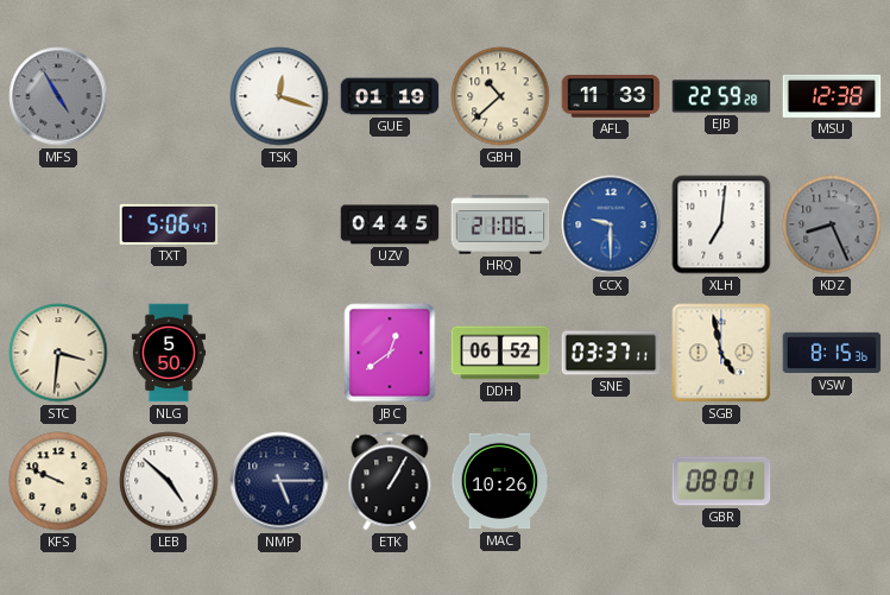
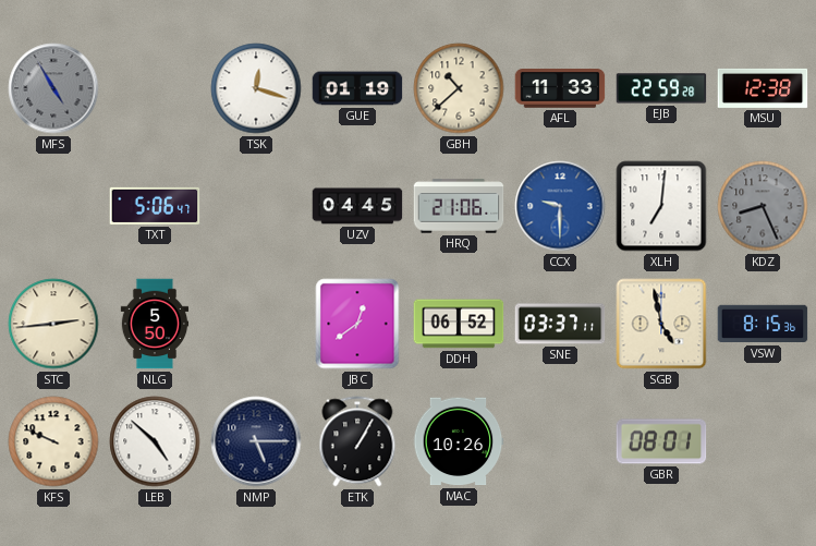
STC: 3:31 -> 2:44
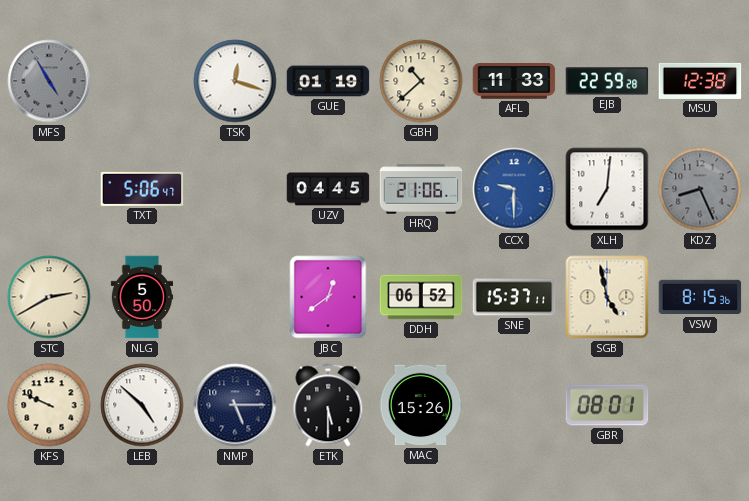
STC: 2:44 -> 2:40
SNE: 03:37 -> 15:37
ETK: 1:05 -> 5:30
MAC: 10:26 -> 15:26
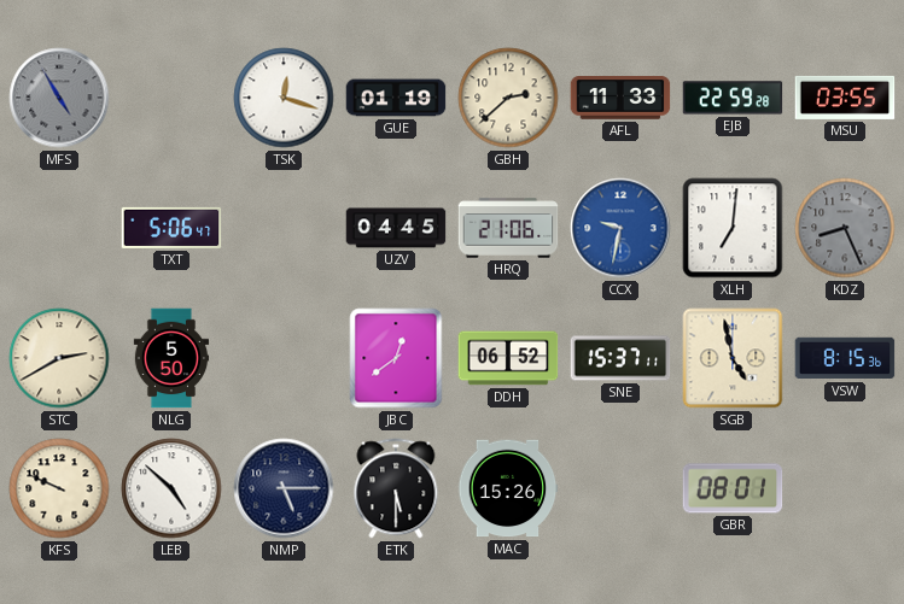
GBH: 10:38 -> 2:38
MSU: 12:38 -> 03:55
CCX: 9:30 -> 9:32
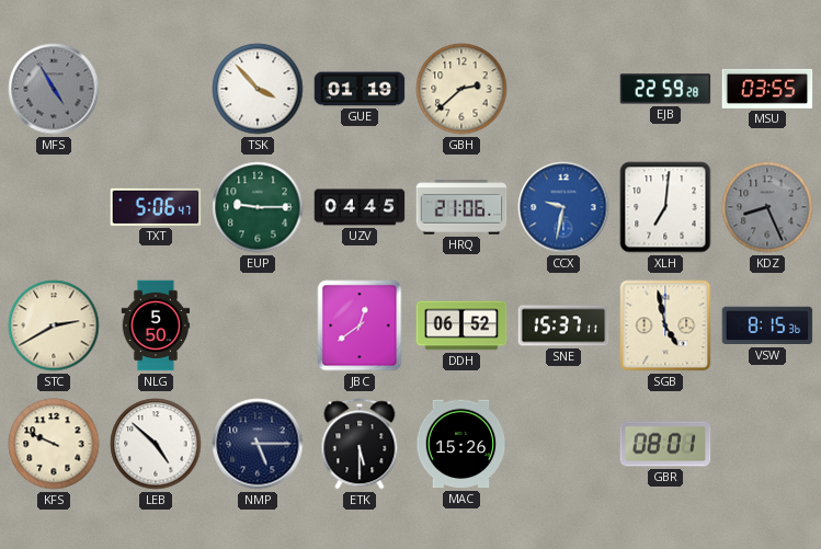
TSK: 12:18 -> 3:53
AFL: 11:33 -> none
EUP: none -> 9:15
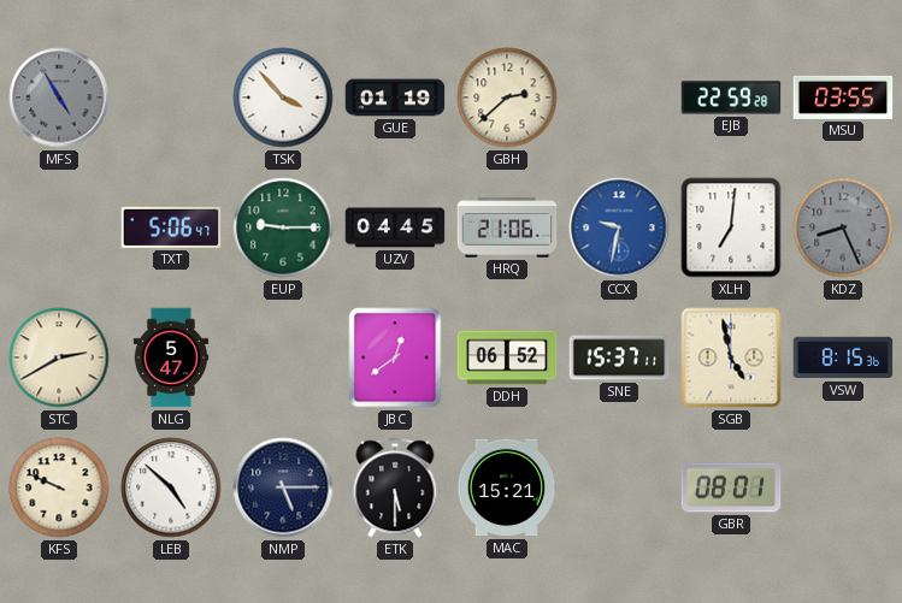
NLG: 5:50 -> 5:47
MAC: 15:26 -> 15:21
